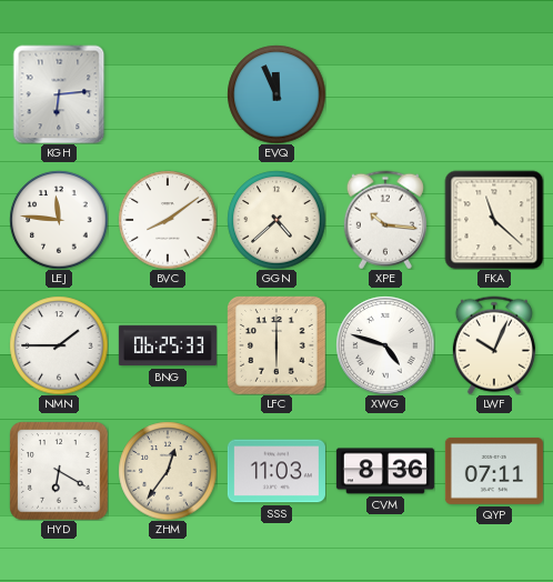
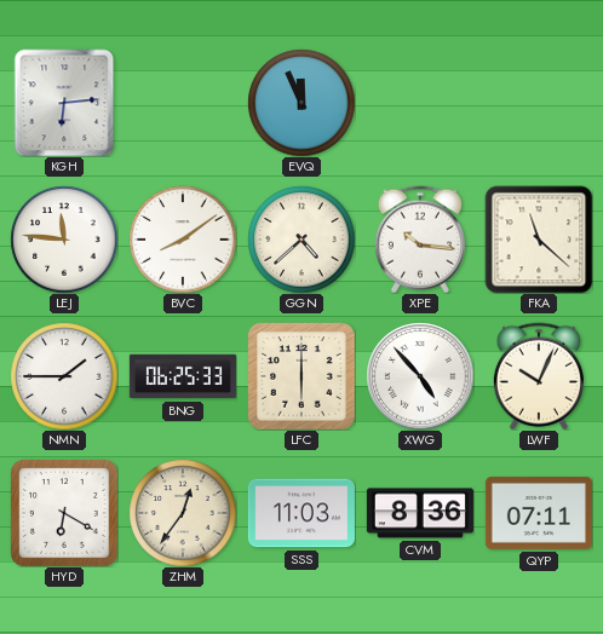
XWG: 4:48 -> 4:53
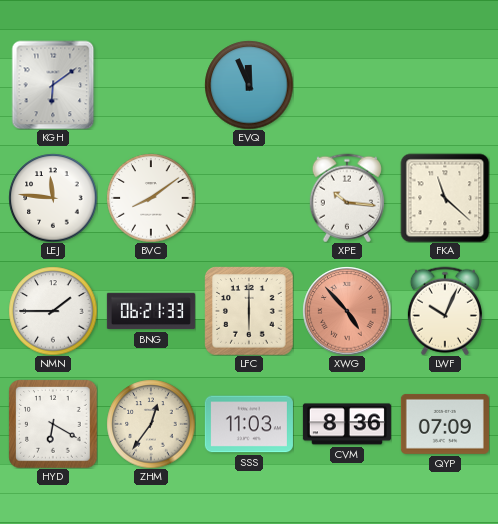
KGH: 6:14 -> 6:09
GGN: 4:38 -> none
BNG: 06:25 -> 06:21
XWG dial: white -> salmon
QYP: 07:11 -> 07:09
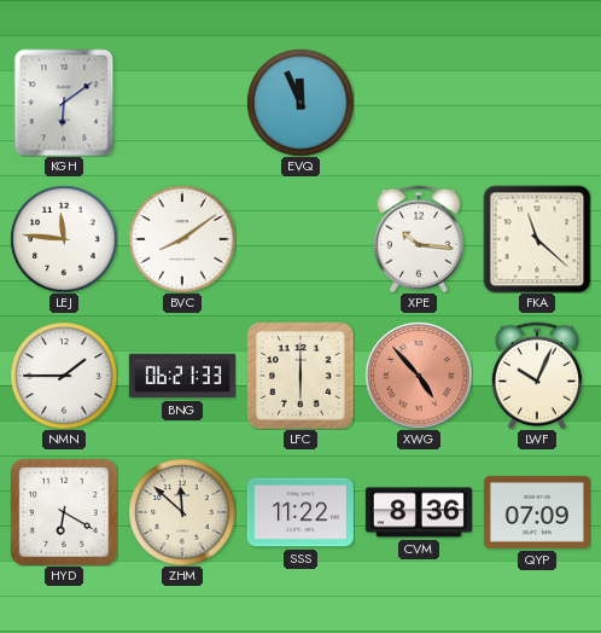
ZHM: 12:36 -> 11:52
SSS: 11:03 -> 11:22
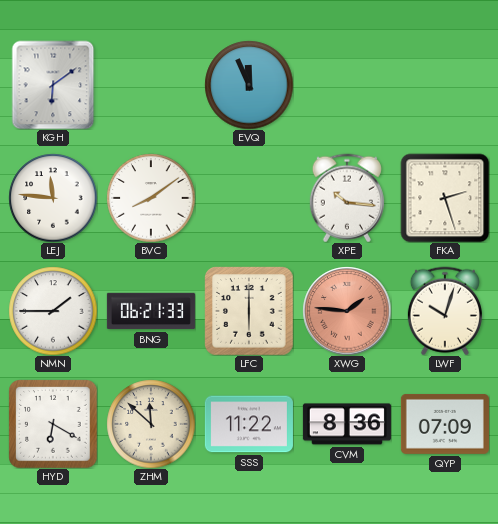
FKA: 11:22 -> 2:27
XWG: 4:53 -> 1:46
LWF: 10:04 -> 10:03
